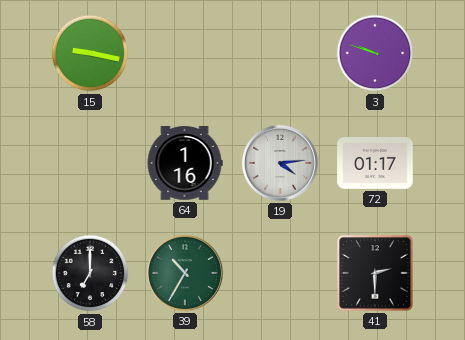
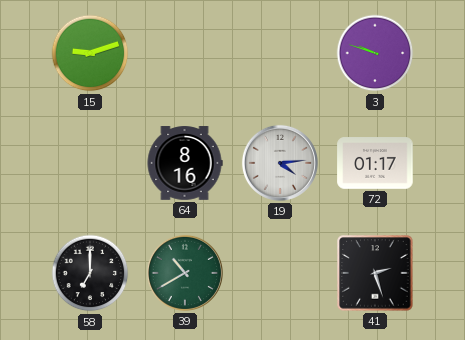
15: 9:17 -> 9:12
64: 1:16 -> 8:16
39: 10:35 -> 10:40
41: 2:30 -> 2:27
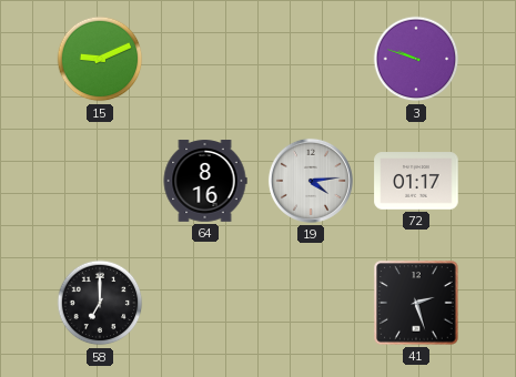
15: 9:12 -> 9:11
39: 10:40 -> none
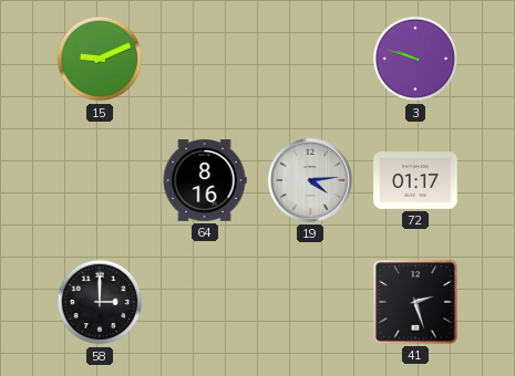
58: 7:00 -> 3:00
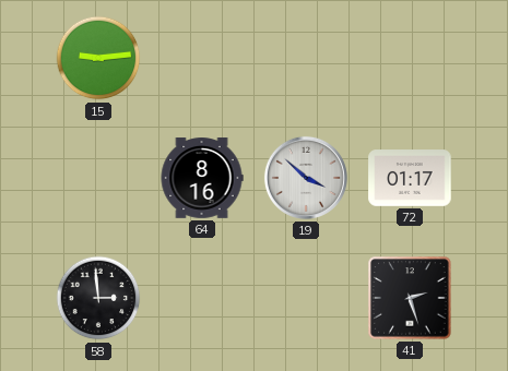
15: 9:11 -> 9:14
3: 9:48 -> none
19: 4:14 -> 3:52
58: 3:00 -> 2:59
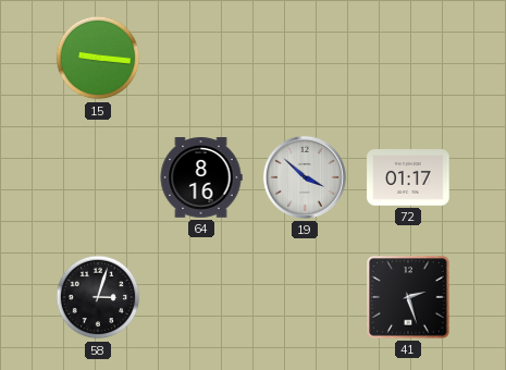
15: 9:14 -> 9:16
58: 2:59 -> 3:03
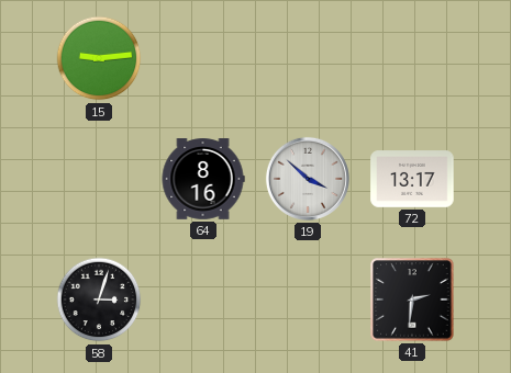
15: 9:16 -> 9:14
72: 01:17 -> 13:17
41: 2:27 -> 2:31
